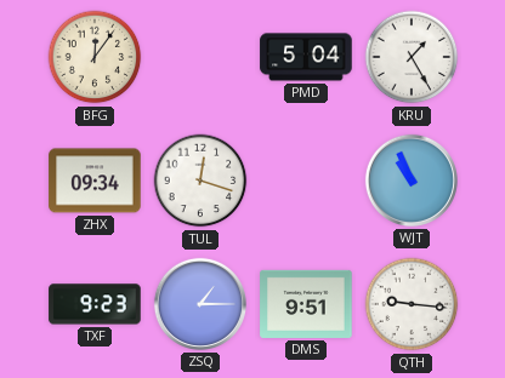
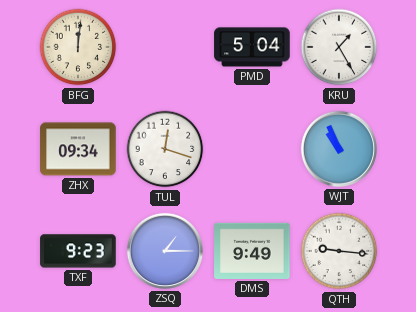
BFG: 12:06 -> 12:01
DMS: 9:51 -> 9:49
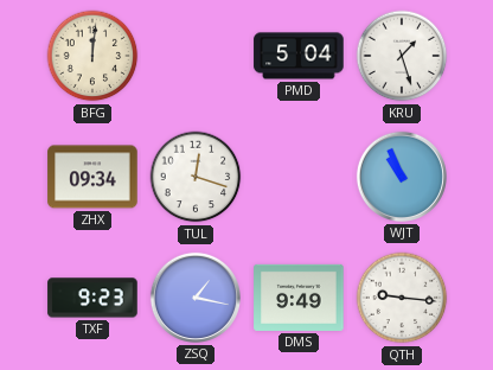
KRU: 1:25 -> 1:27
ZSQ: 1:15 -> 1:17
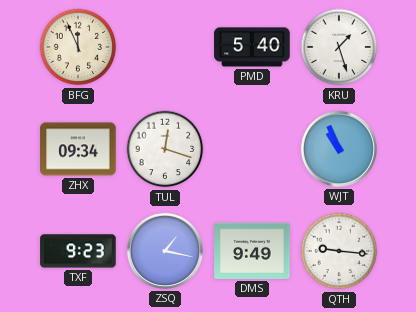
BFG: 12:01 -> 11:56
PMD: 5:04 -> 5:40
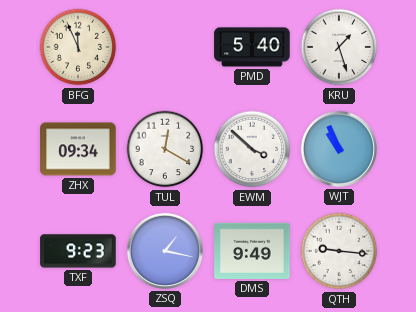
TUL: 12:18 -> 12:20
EWM: none -> 3:52
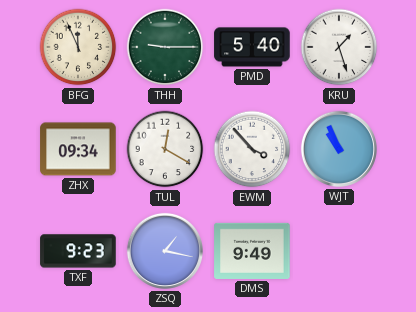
THH: none -> 9:15
EWM: 3:52 -> 3:53
QTH: 9:16 -> none
